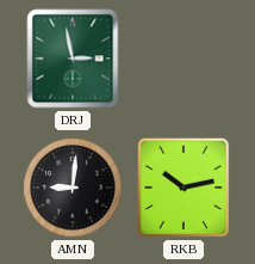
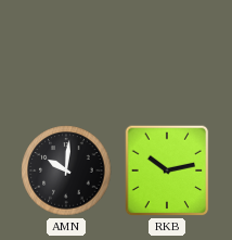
DRJ: 2:58 -> none
AMN: 9:01 -> 10:01
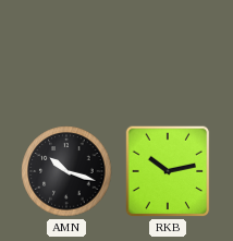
AMN: 10:01 -> 10:18
